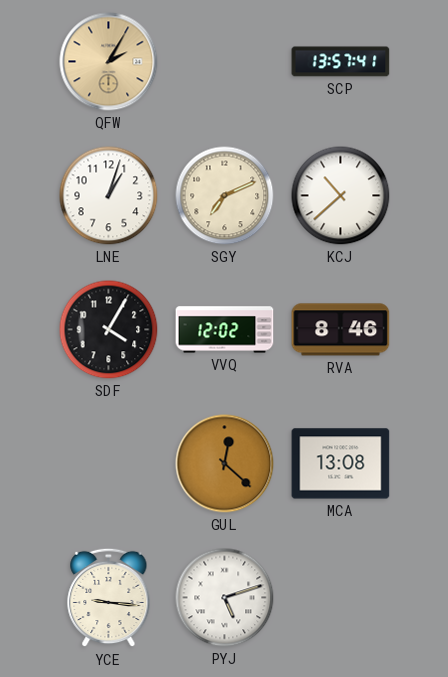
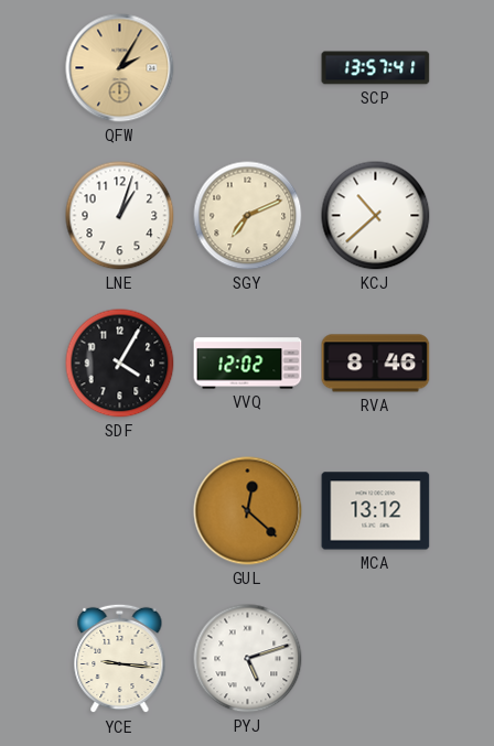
MCA: 13:08 -> 13:12
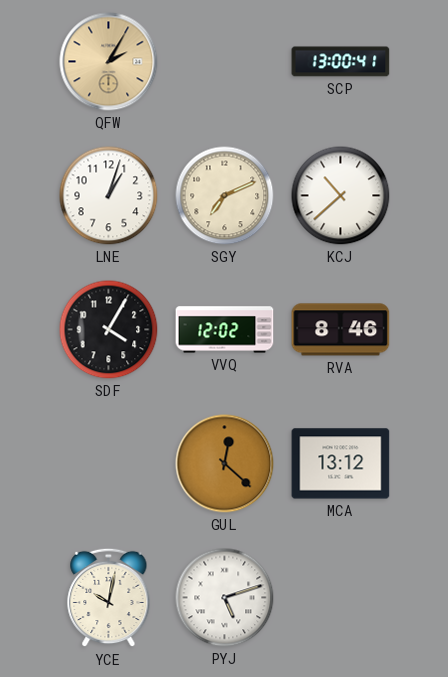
SCP: 13:57 -> 13:00
YCE: 9:16 -> 10:02
